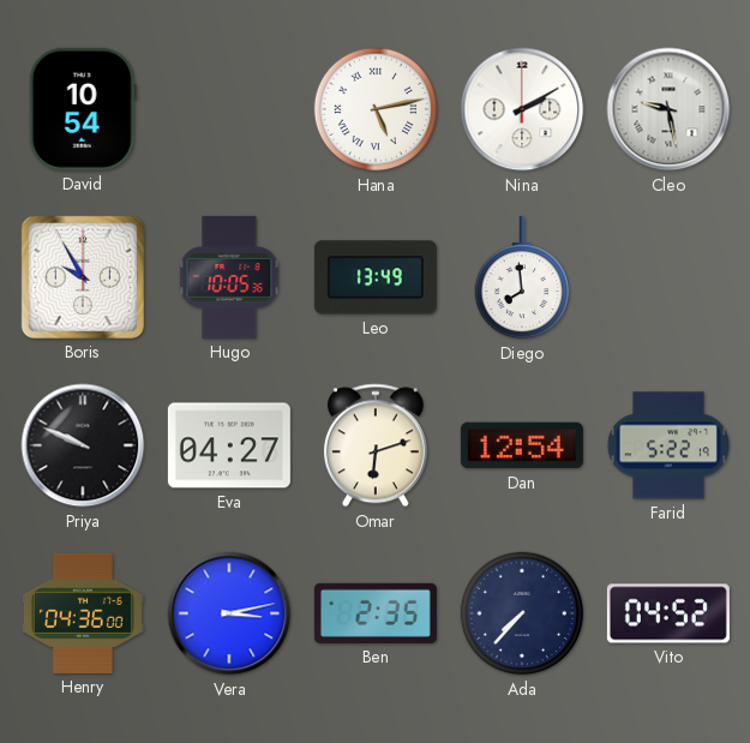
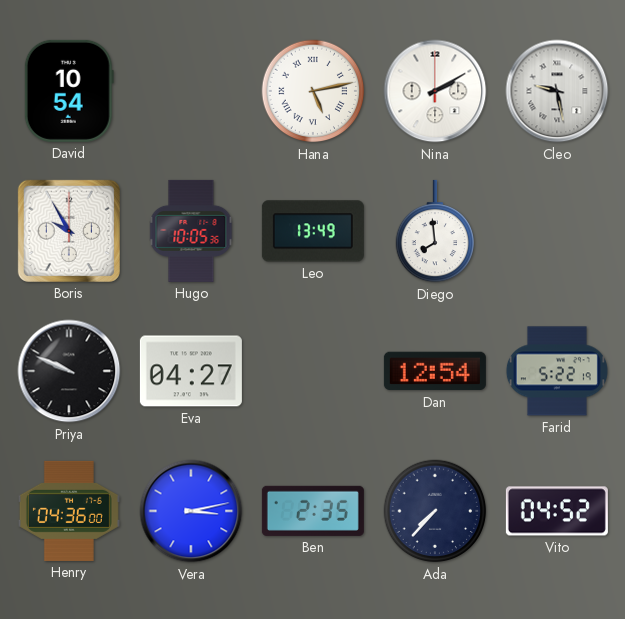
Omar: 6:12 -> none
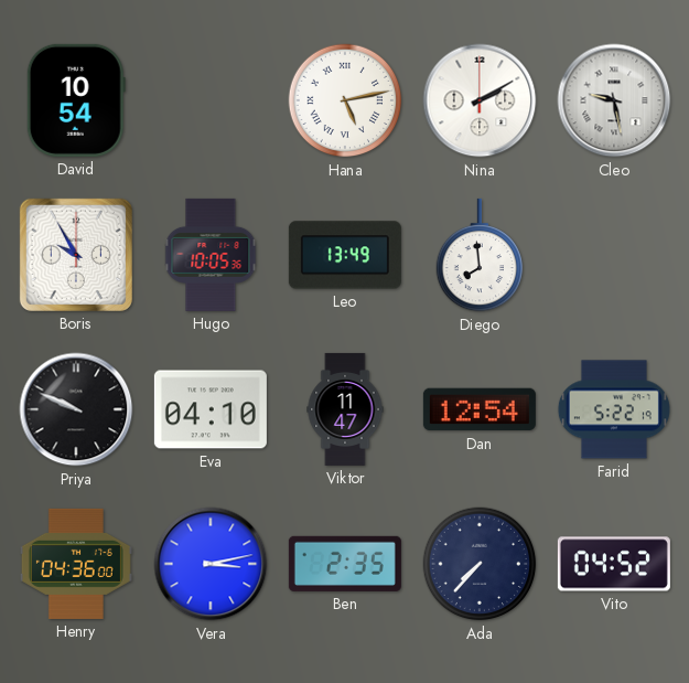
Eva: 04:27 -> 04:10
Viktor: none -> 11:47
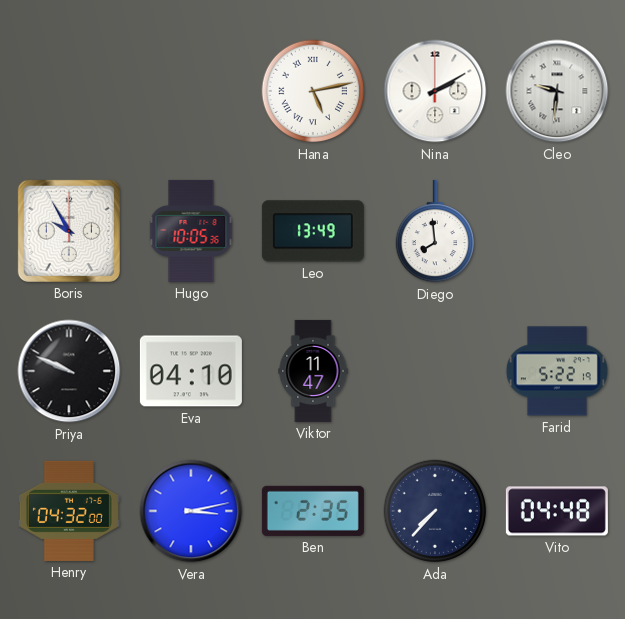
David: 10:54 -> none
Cleo: 9:28 -> 9:31
Dan: 12:54 -> none
Henry: 04:36 -> 04:32
Vito: 04:52 -> 04:48
